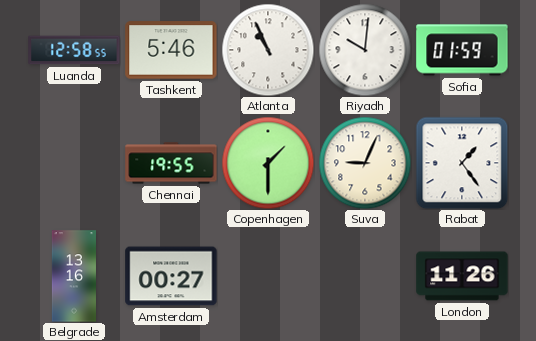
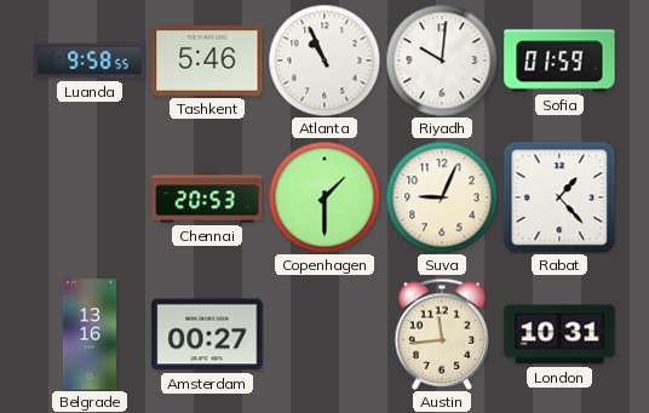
Luanda: 12:58 -> 9:58
Chennai: 19:55 -> 20:53
Rabat: 1:24 -> 1:23
Austin: none -> 11:44
London: 11:26 -> 10:31
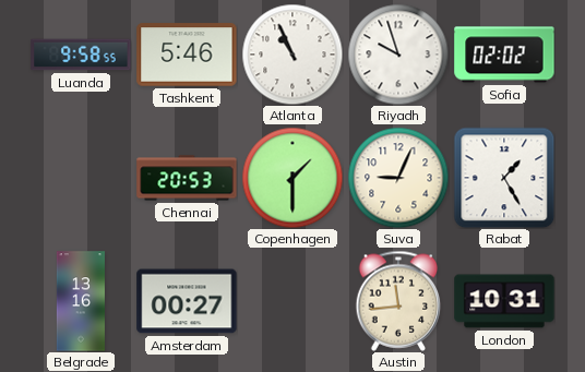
Riyadh: 10:01 -> 9:57
Sofia: 01:59 -> 02:02
Rabat: 1:23 -> 1:25
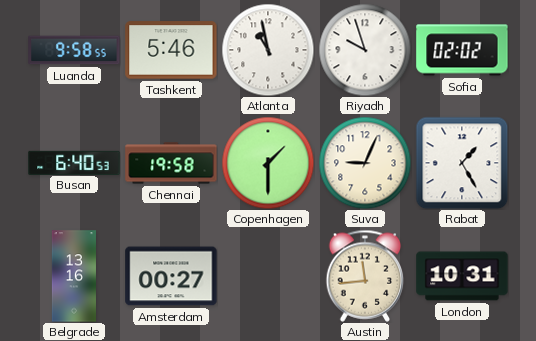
Atlanta: 10:56 -> 10:58
Busan: none -> 6:40
Chennai: 20:53 -> 19:58
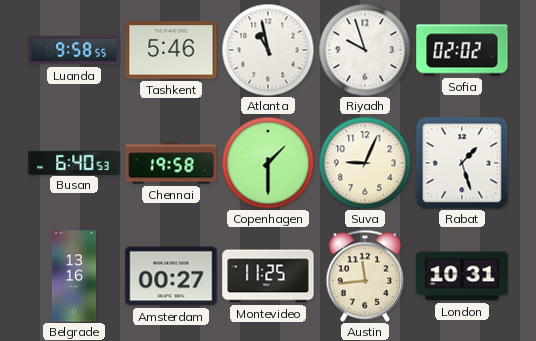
Rabat: 1:25 -> 1:27
Montevideo: none -> 11:25
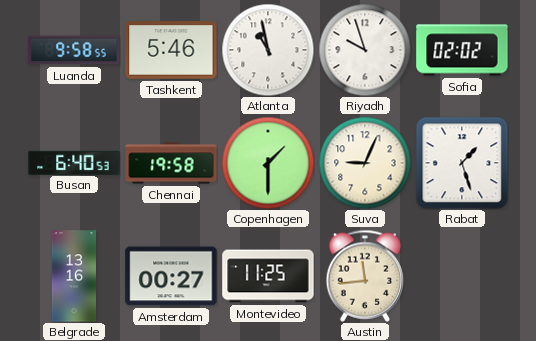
London: 10:31 -> none
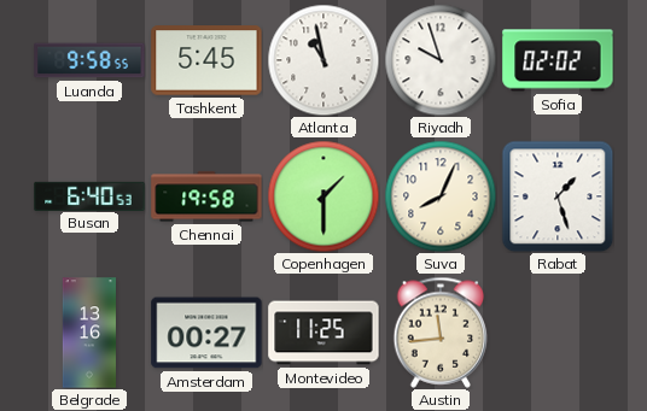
Tashkent: 5:46 -> 5:45
Suva: 9:04 -> 8:04
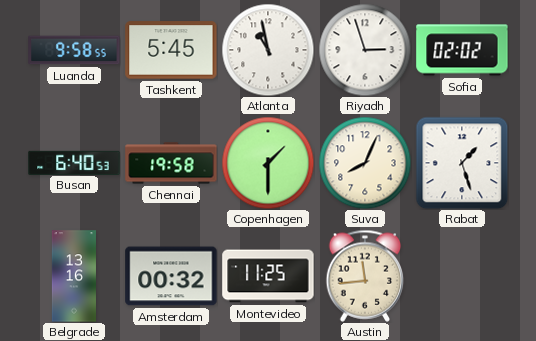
Riyadh: 9:57 -> 2:57
Amsterdam: 00:27 -> 00:32
